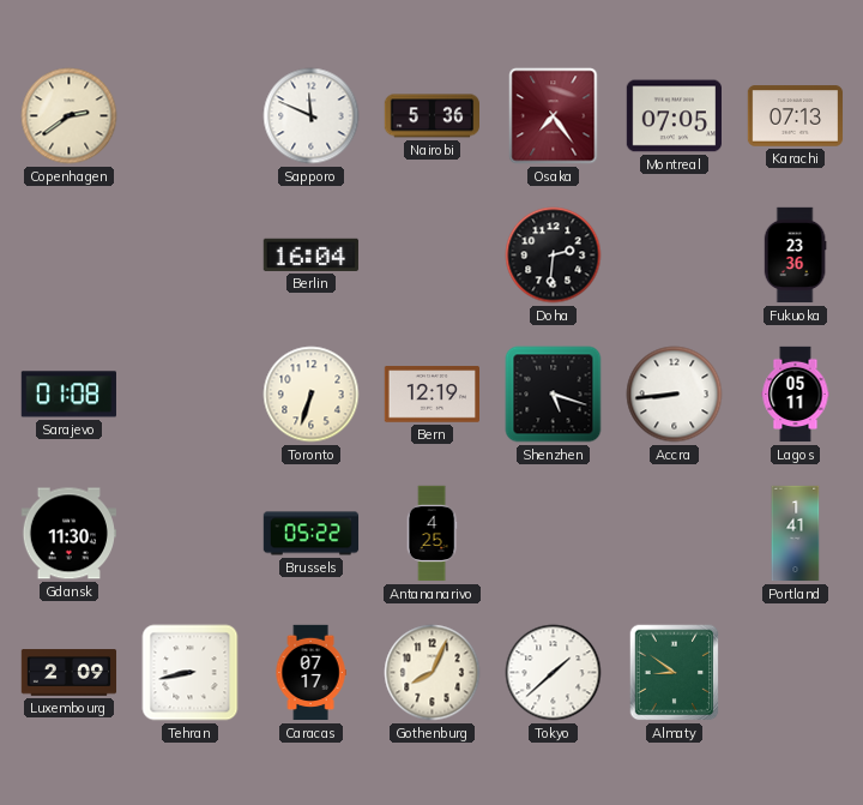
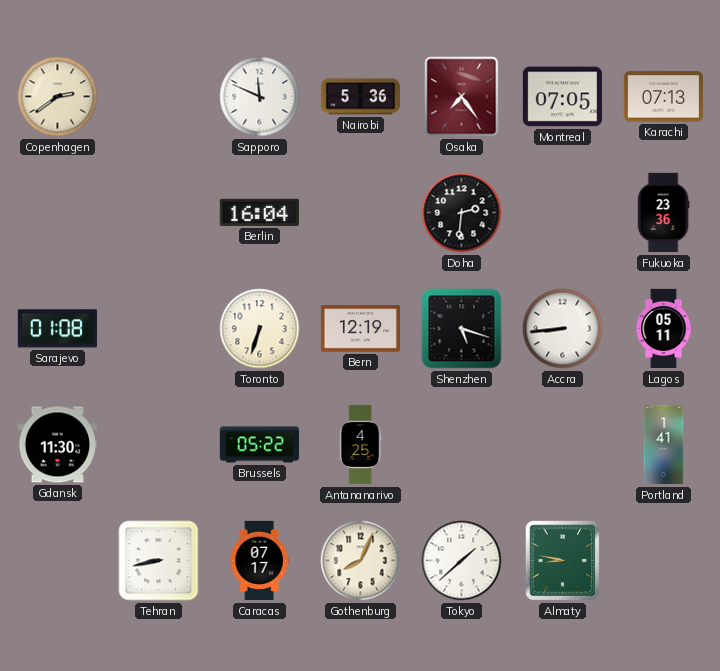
Luxembourg: 2:09 -> none
Almaty: 8:51 -> 8:47
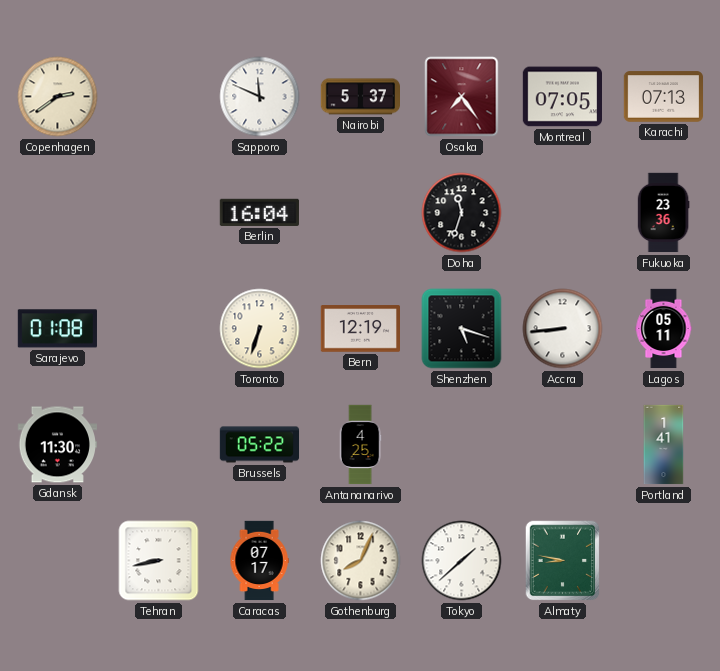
Nairobi: 5:36 -> 5:37
Doha: 2:31 -> 11:33
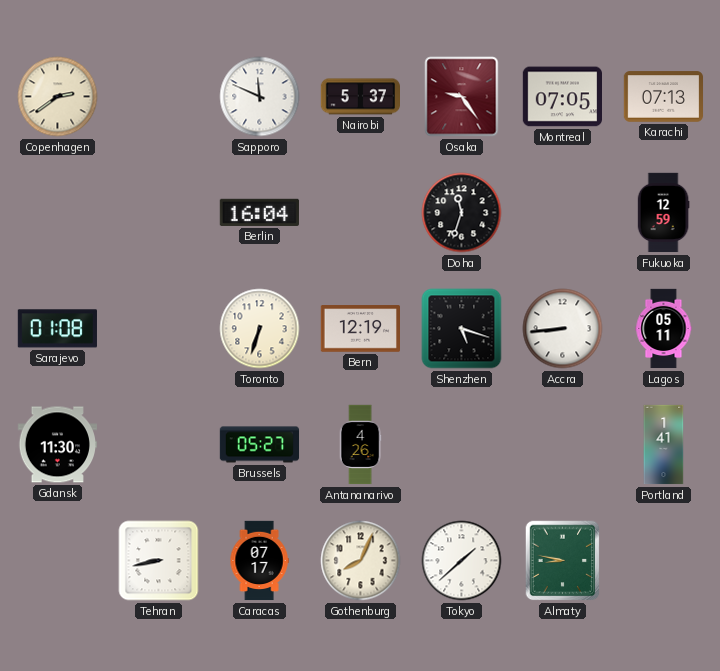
Osaka: 7:24 -> 9:24
Fukuoka: 23:36 -> 12:59
Brussels: 05:22 -> 05:27
Antananarivo: 4:25 -> 4:26
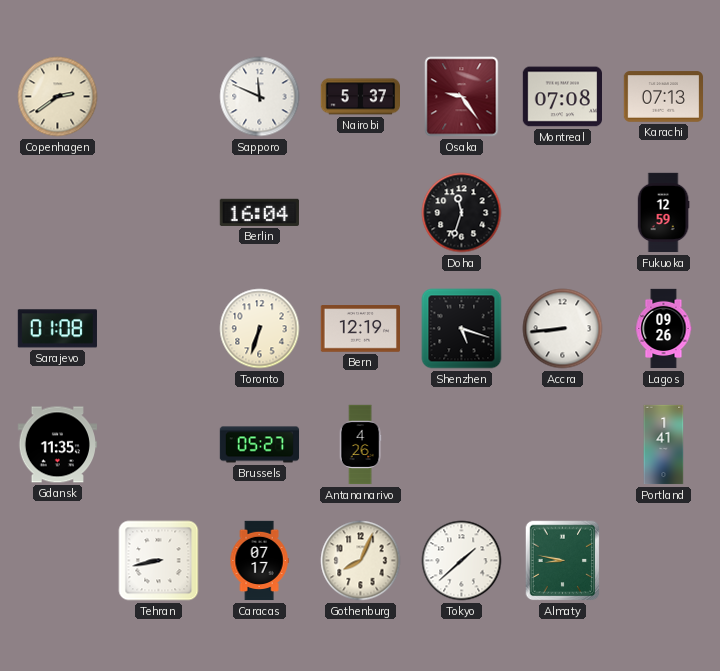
Montreal: 07:05 -> 07:08
Lagos: 05:11 -> 09:26
Gdansk: 11:30 -> 11:35
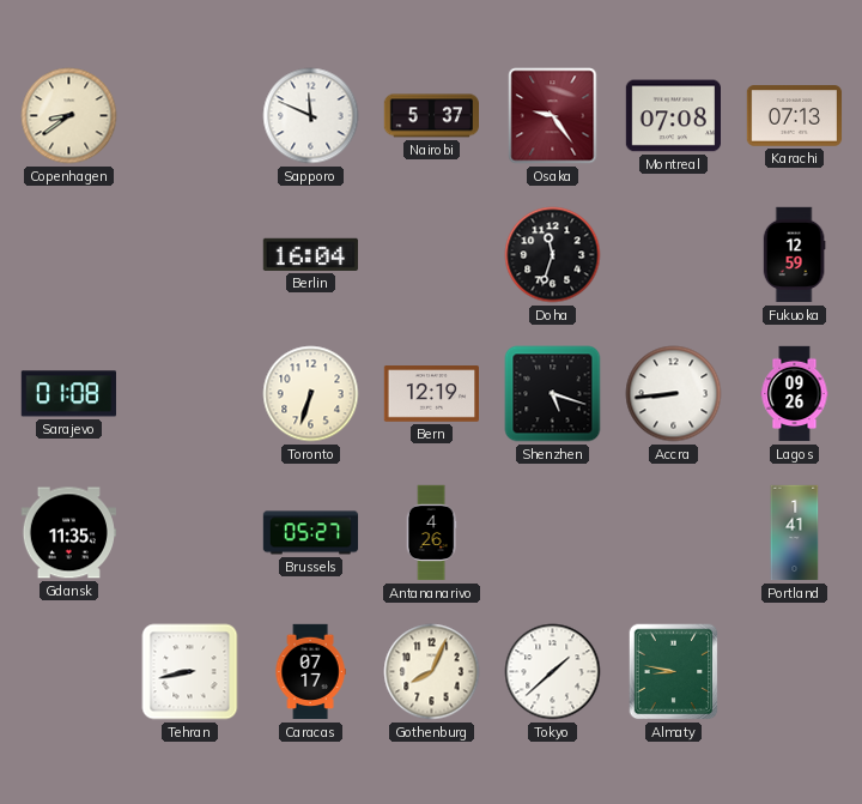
Copenhagen: 2:39 -> 8:39
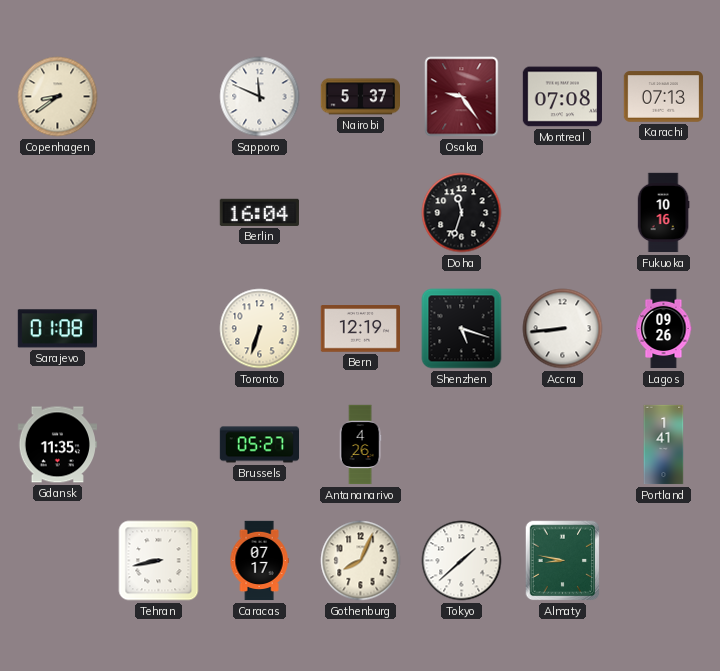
Fukuoka: 12:59 -> 10:16
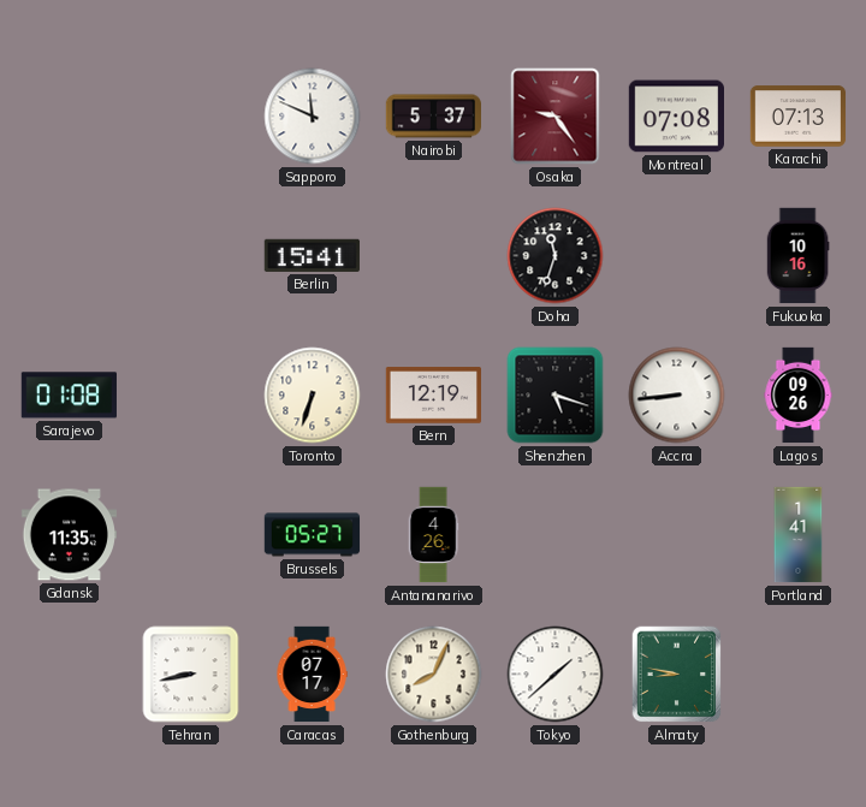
Copenhagen: 8:39 -> none
Berlin: 16:04 -> 15:41
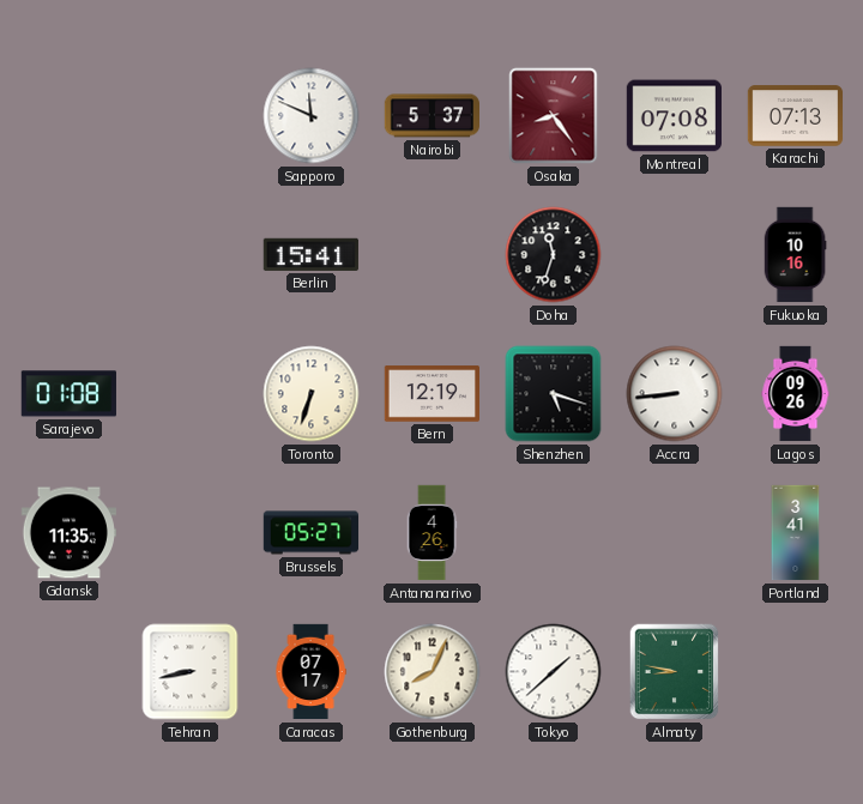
Osaka: 9:24 -> 8:24
Portland: 1:41 -> 3:41
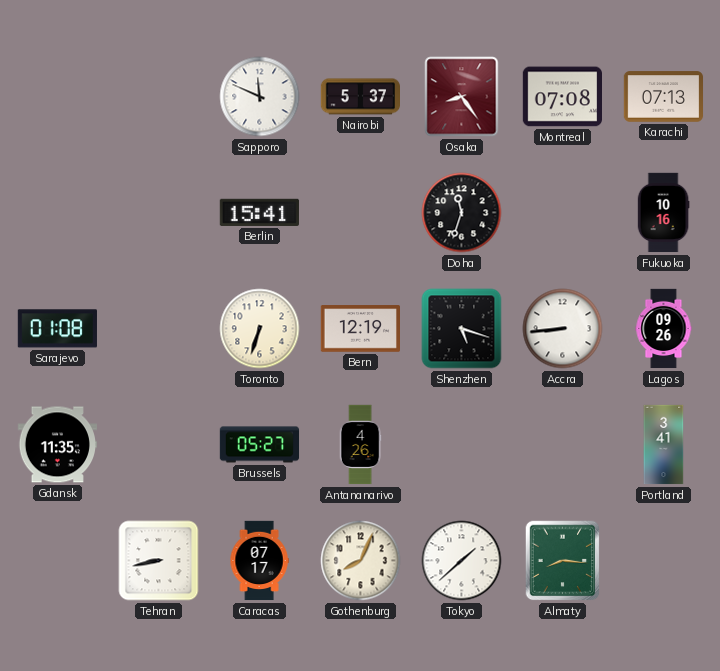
Almaty: 8:47 -> 8:16
